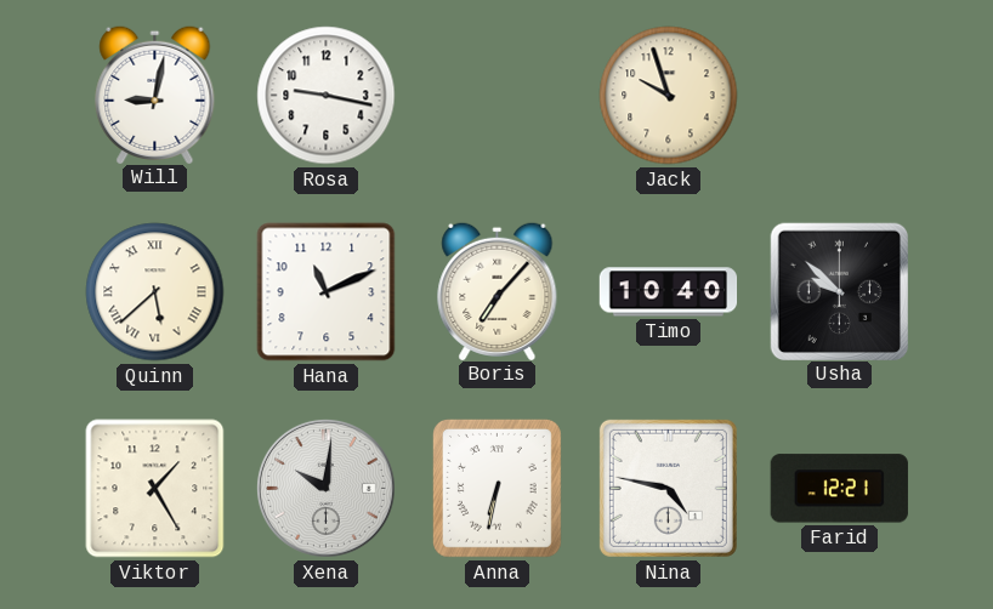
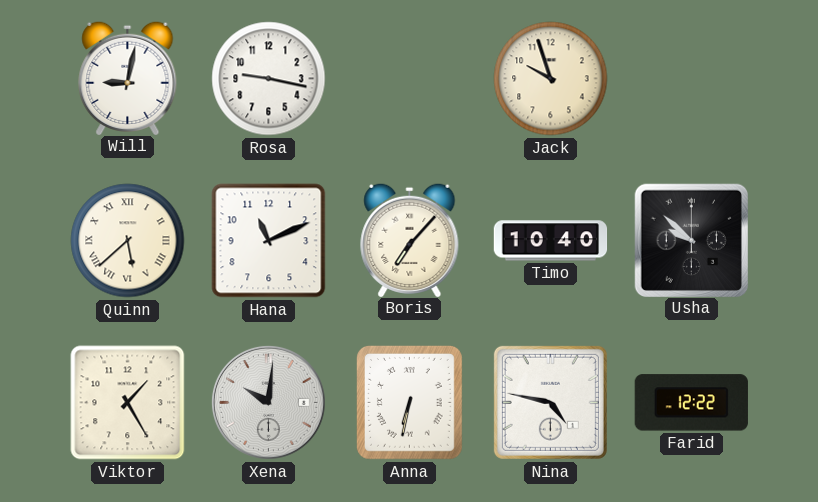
Farid: 12:21 -> 12:22
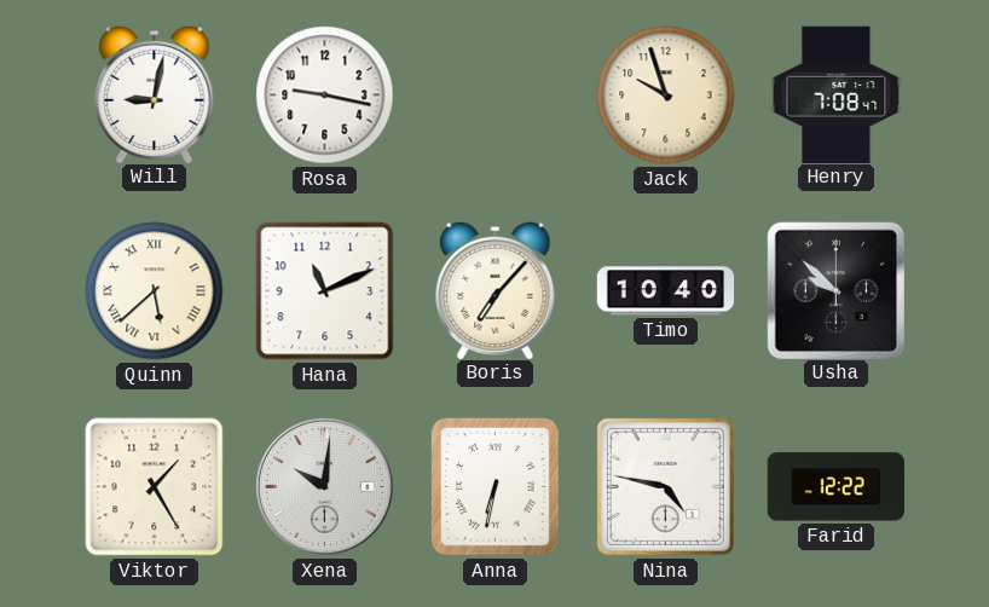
Henry: none -> 7:08
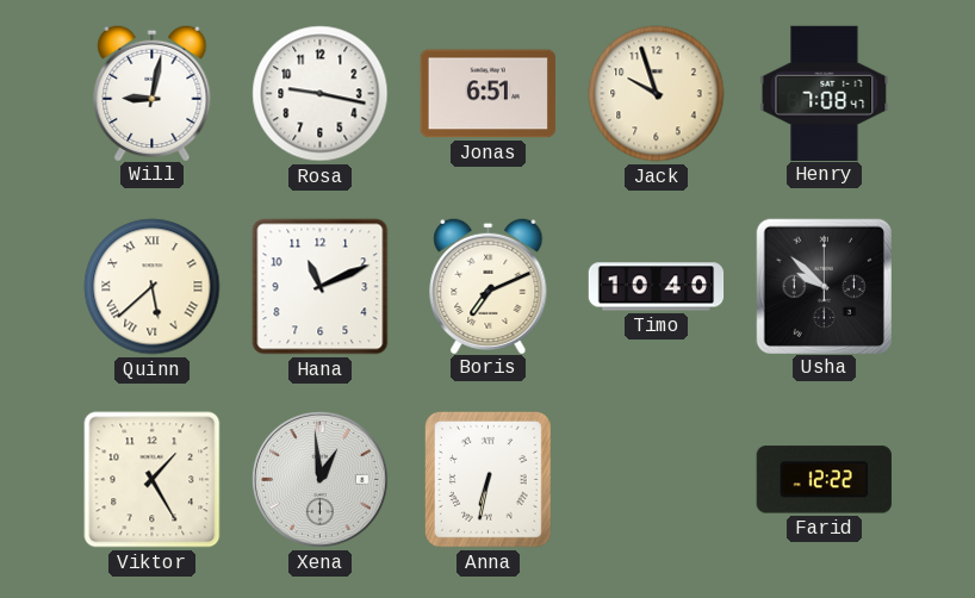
Jonas: none -> 6:51
Boris: 7:07 -> 7:11
Xena: 10:01 -> 12:59
Nina: 4:47 -> none
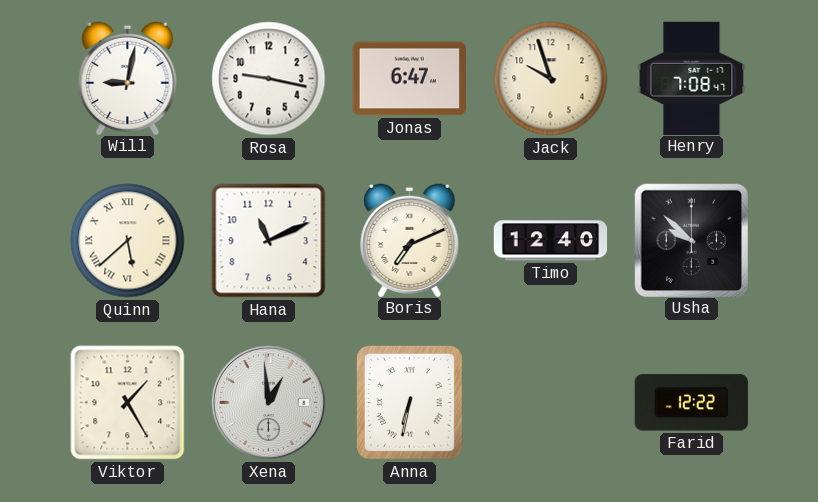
Jonas: 6:51 -> 6:47
Timo: 10:40 -> 12:40
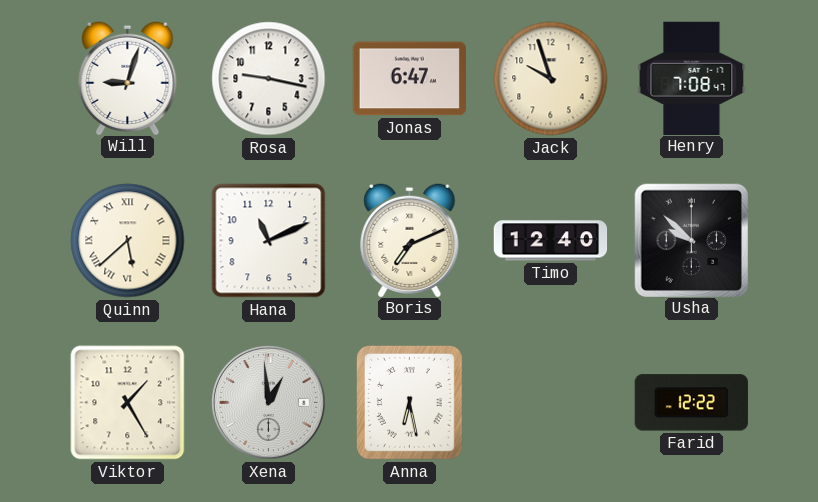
Will: 9:02 -> 9:03
Anna: 6:32 -> 6:28
